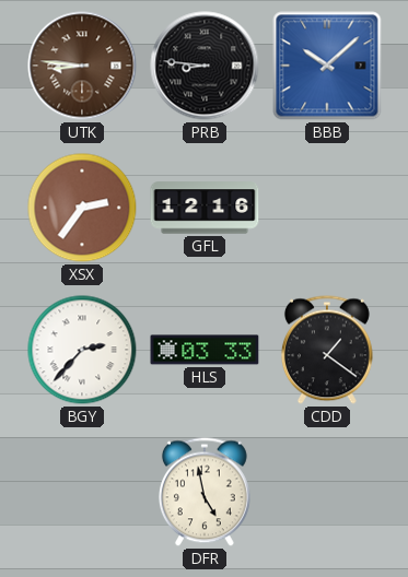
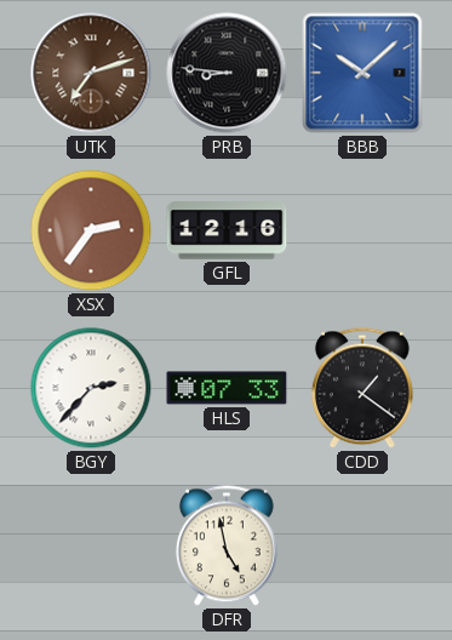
UTK: 8:46 -> 7:12
HLS: 03:33 -> 07:33
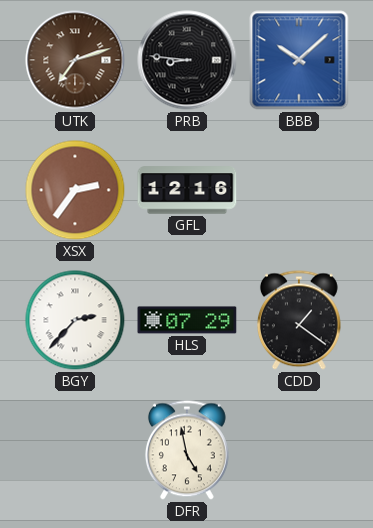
HLS: 07:33 -> 07:29
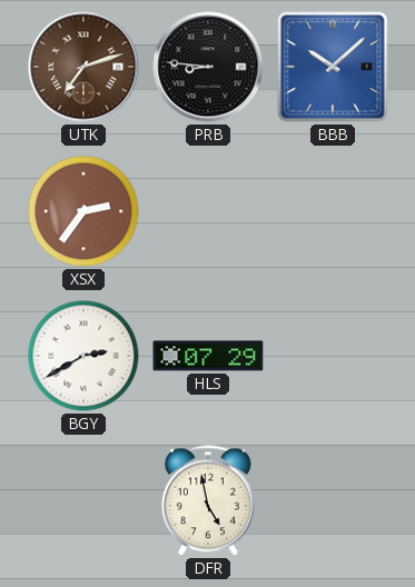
GFL: 12:16 -> none
BGY: 2:37 -> 2:40
CDD: 1:21 -> none
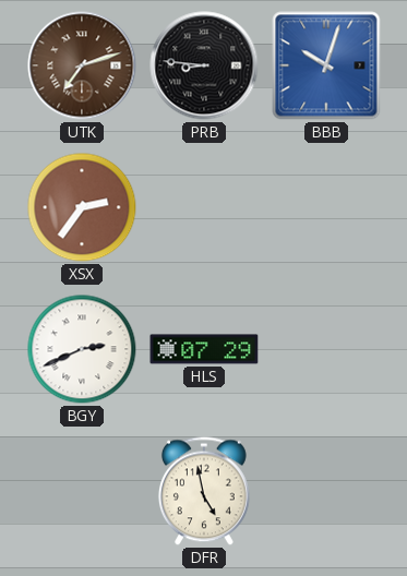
BBB: 10:08 -> 10:03
BGY: 2:40 -> 2:41
